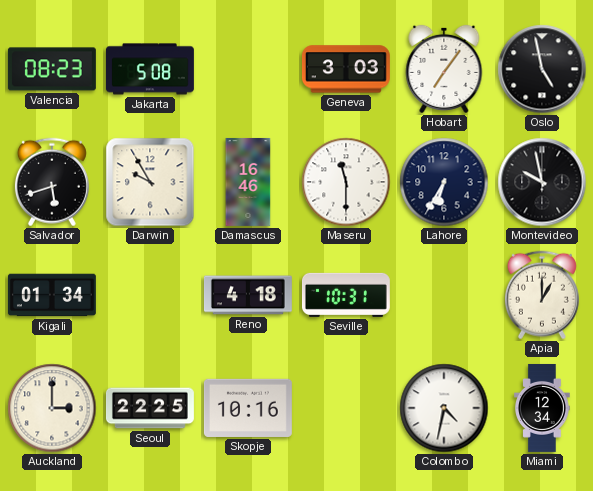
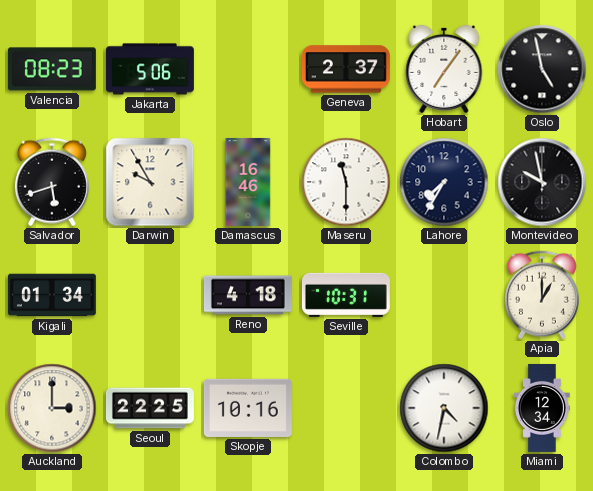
Jakarta: 5:08 -> 5:06
Geneva: 3:03 -> 2:37
Lahore: 6:35 -> 7:35
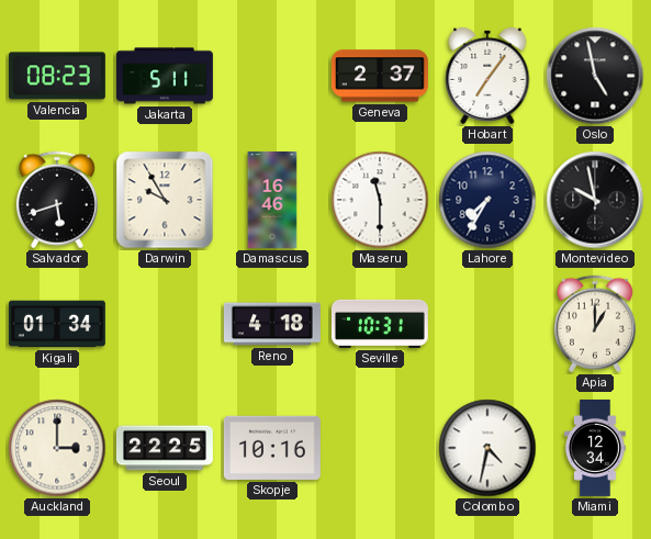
Jakarta: 5:06 -> 5:11
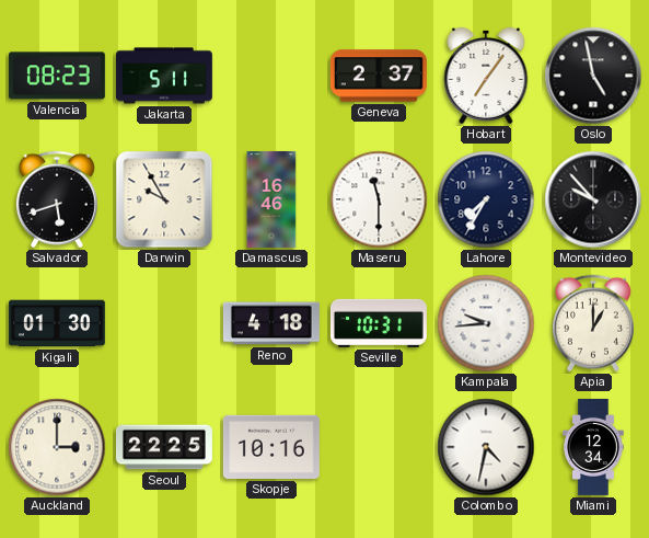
Montevideo: 9:58 -> 9:53
Kigali: 01:34 -> 01:30
Kampala: none -> 9:44
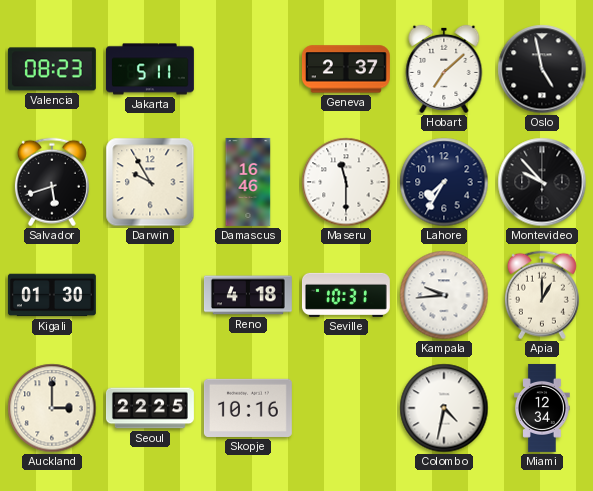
Hobart: 7:06 -> 7:08
